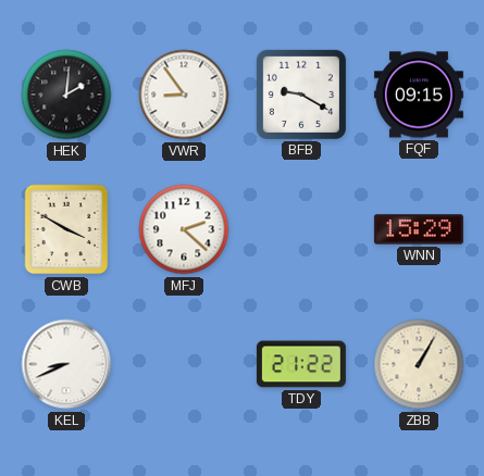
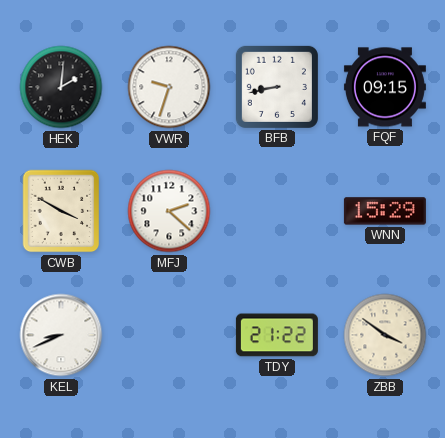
VWR: 8:54 -> 9:33
BFB: 9:20 -> 8:43
ZBB: 1:05 -> 3:51
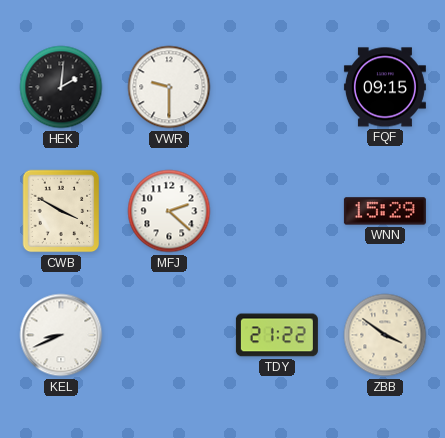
VWR: 9:33 -> 9:30
BFB: 8:43 -> none
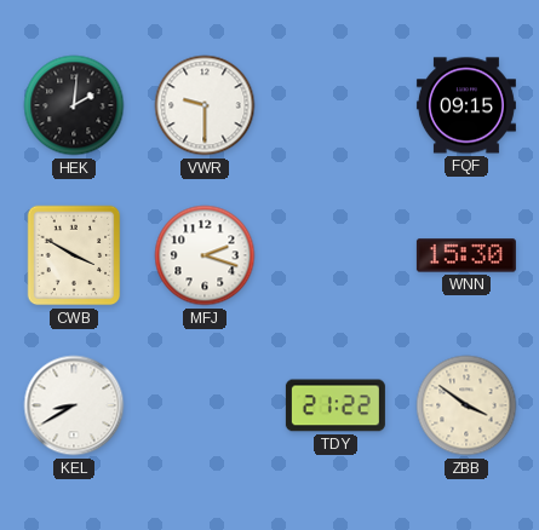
MFJ: 2:22 -> 2:18
WNN: 15:29 -> 15:30
KEL: 8:41 -> 8:40
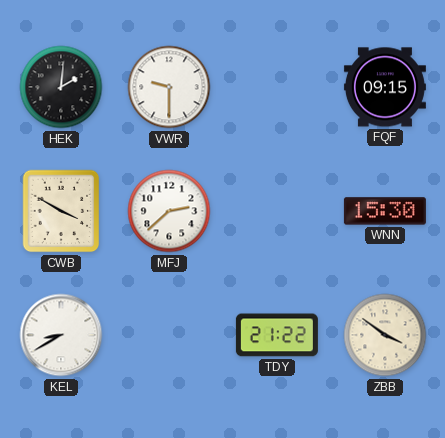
MFJ: 2:18 -> 2:38
